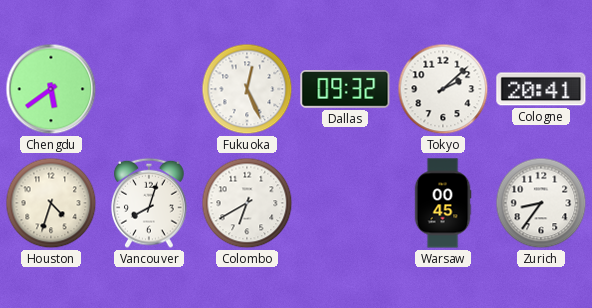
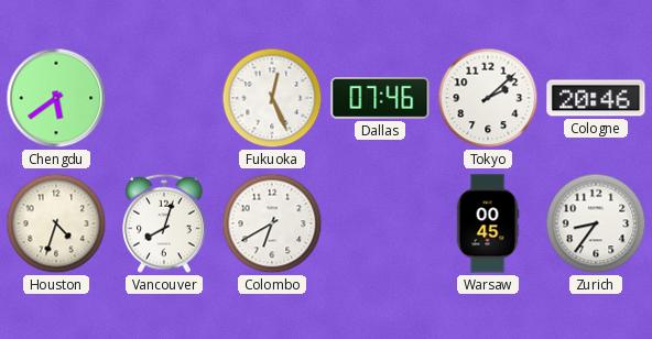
Dallas: 09:32 -> 07:46
Cologne: 20:41 -> 20:46
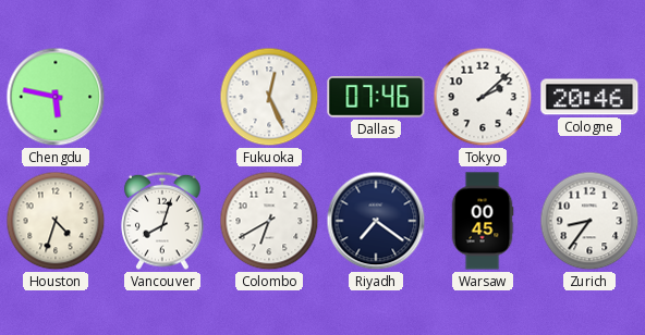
Chengdu: 5:39 -> 5:47
Riyadh: none -> 7:21
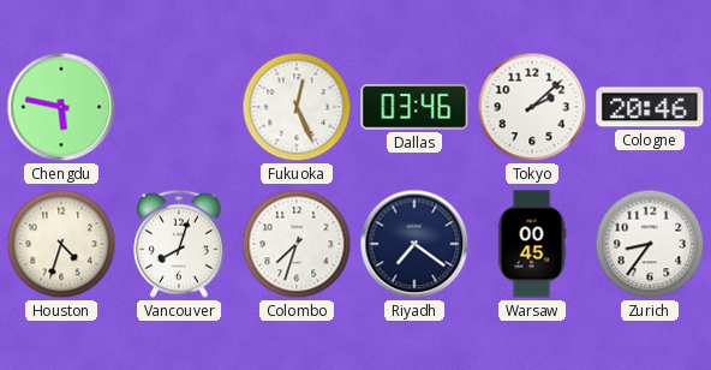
Dallas: 07:46 -> 03:46
Colombo: 6:40 -> 7:33
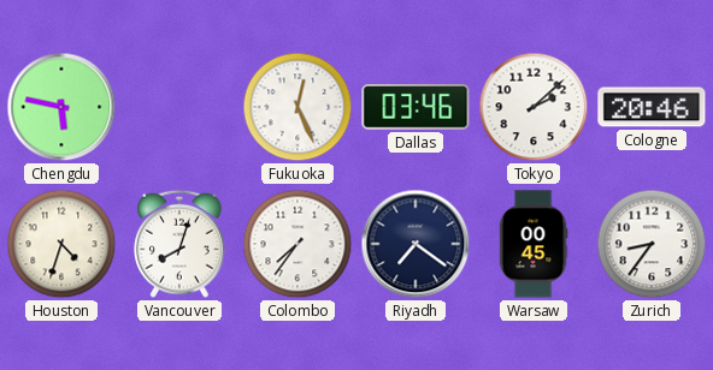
Colombo: 7:33 -> 7:36
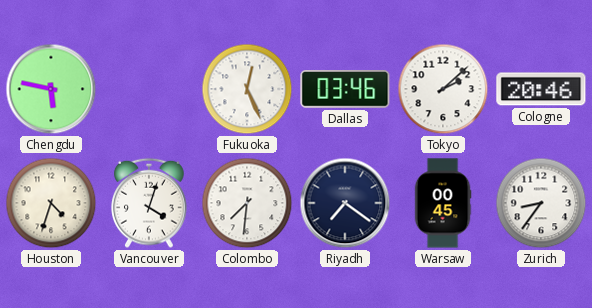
Vancouver: 8:03 -> 4:03
Colombo: 7:36 -> 7:31
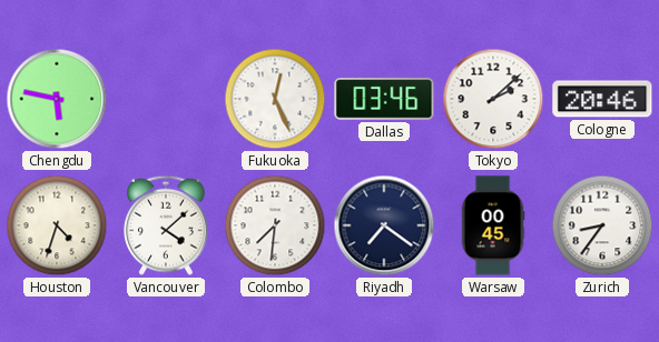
Vancouver: 4:03 -> 4:08
